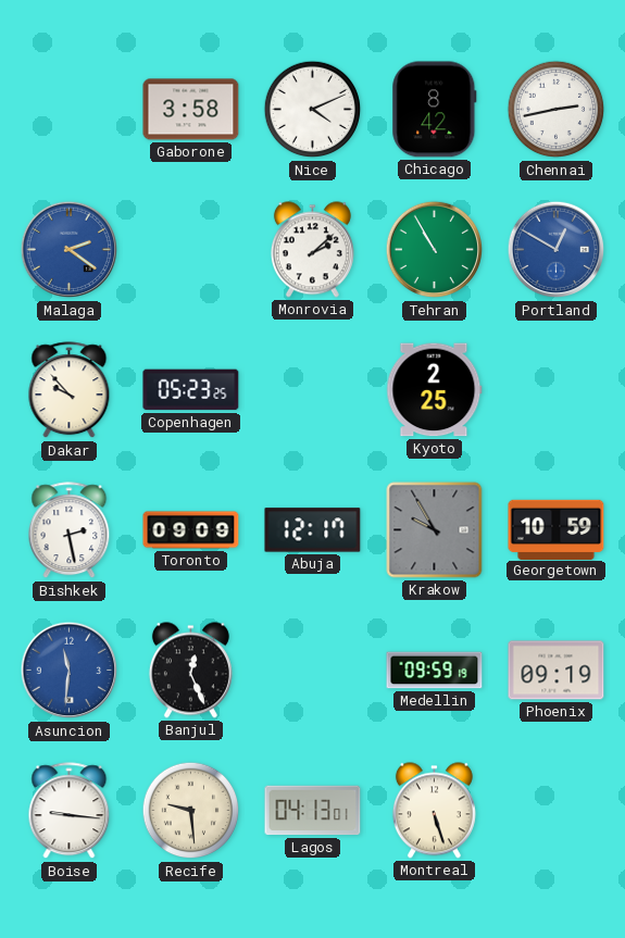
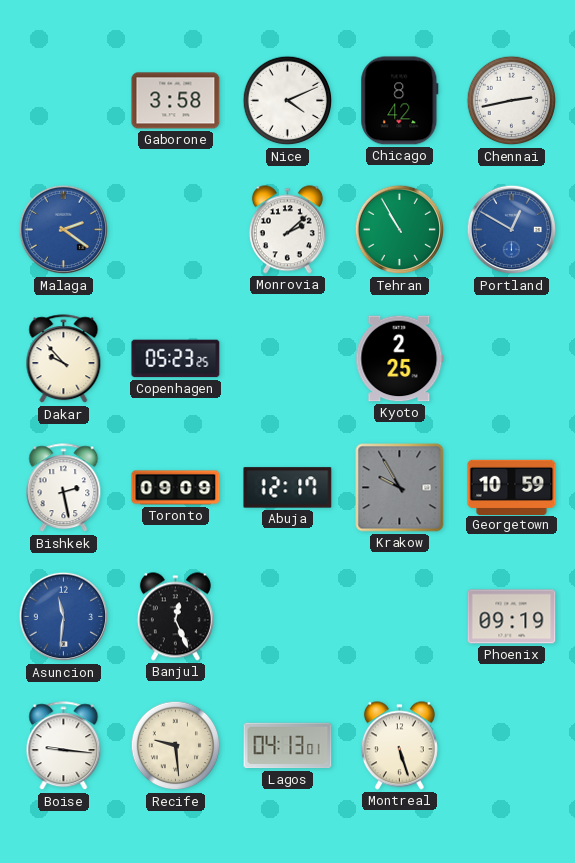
Medellin: 09:59 -> none
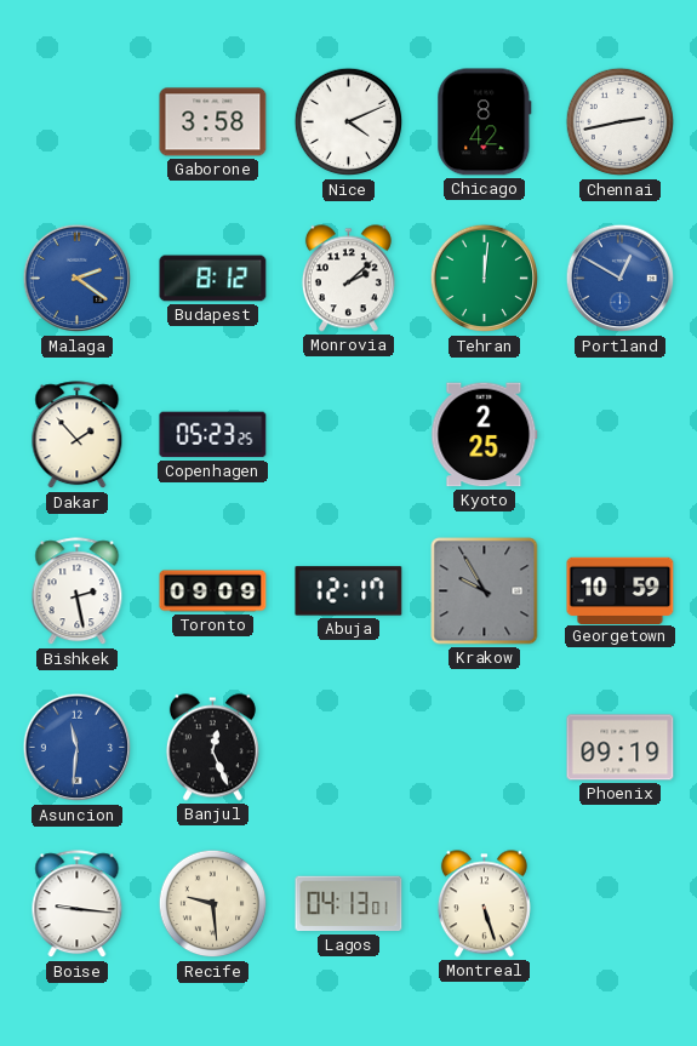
Budapest: none -> 8:12
Tehran: 10:55 -> 12:01
Dakar: 9:53 -> 1:53
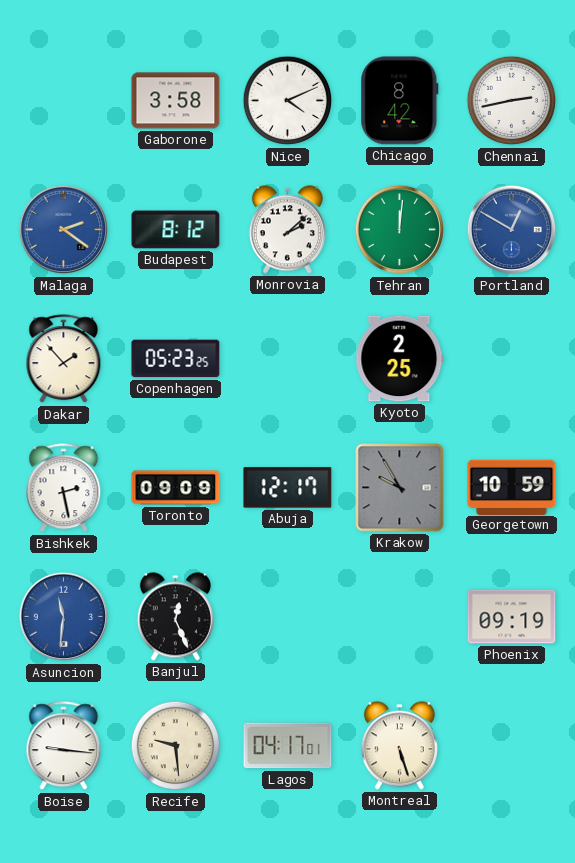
Lagos: 04:13 -> 04:17
